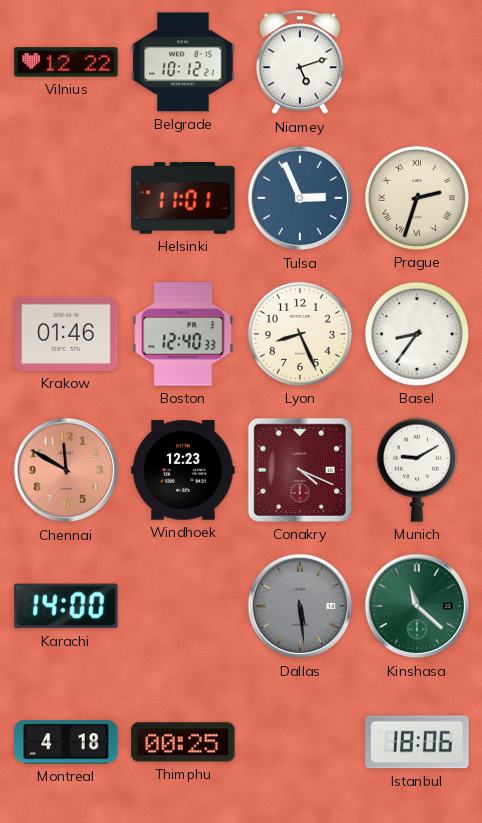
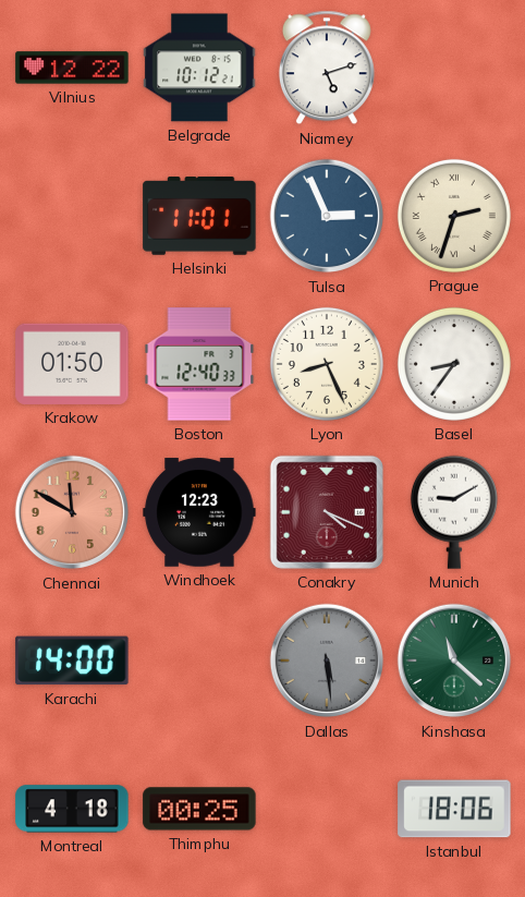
Krakow: 01:46 -> 01:50
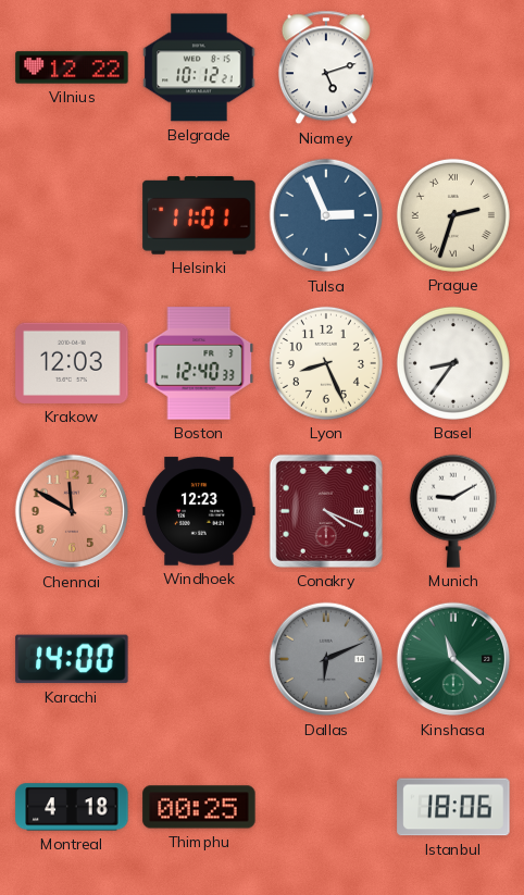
Krakow: 01:50 -> 12:03
Dallas: 5:29 -> 6:11
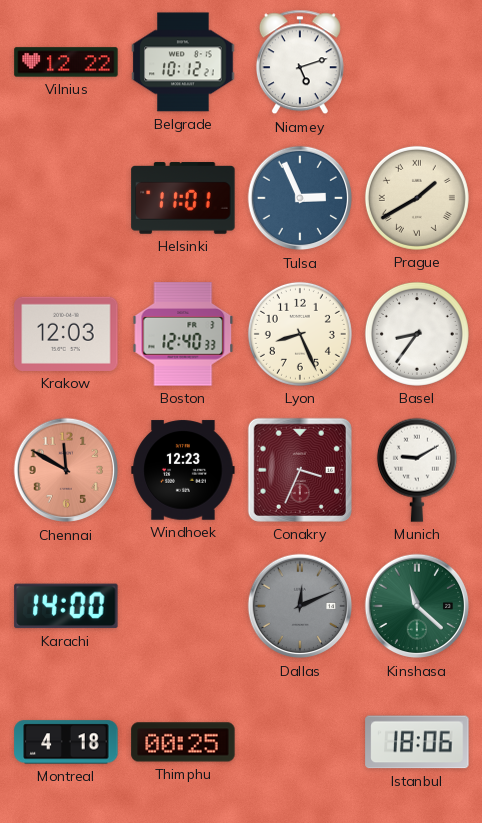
Prague: 2:33 -> 1:40
Conakry: 4:19 -> 3:34
Dallas: 6:11 -> 12:11
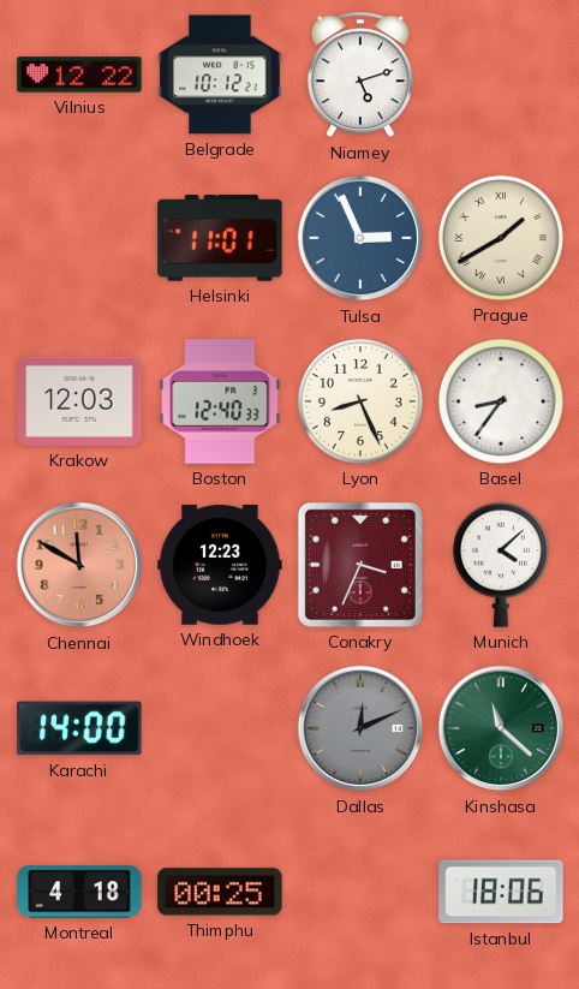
Munich: 9:10 -> 4:08
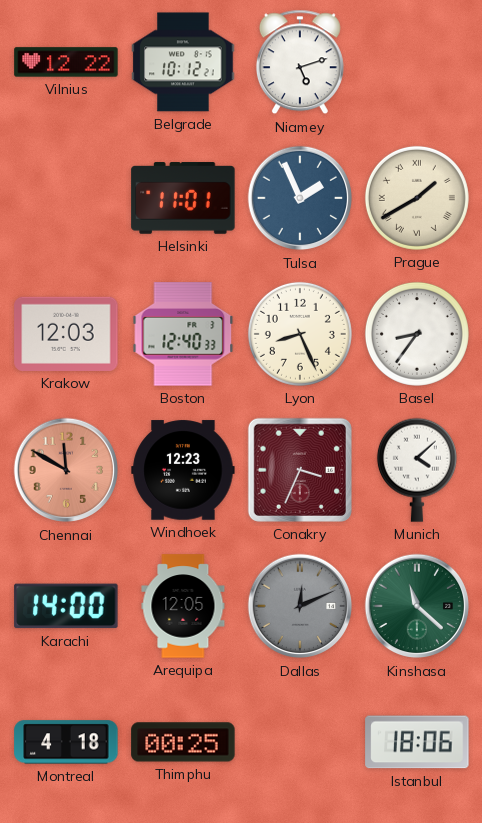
Tulsa: 2:56 -> 1:56
Arequipa: none -> 12:05
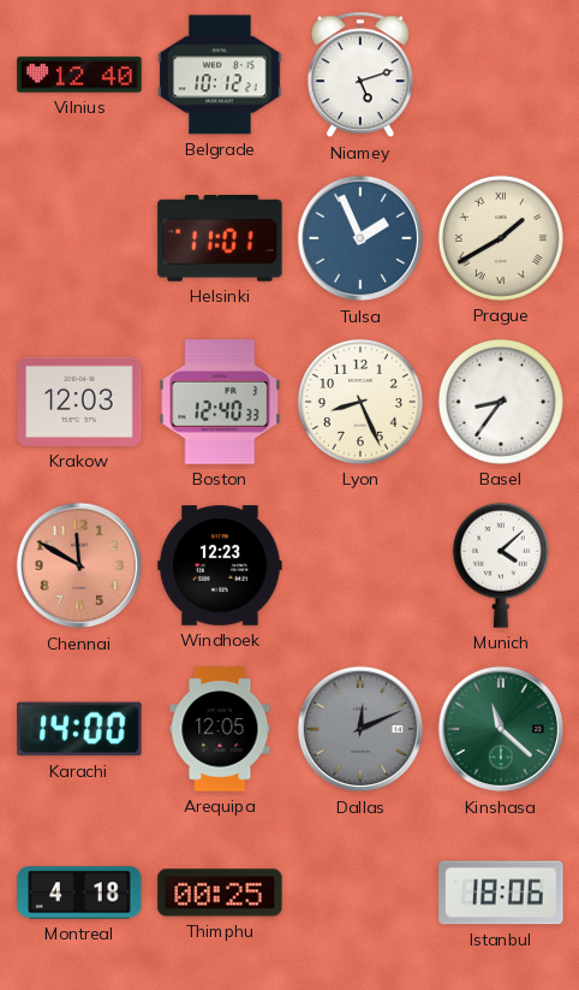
Vilnius: 12:22 -> 12:40
Conakry: 3:34 -> none
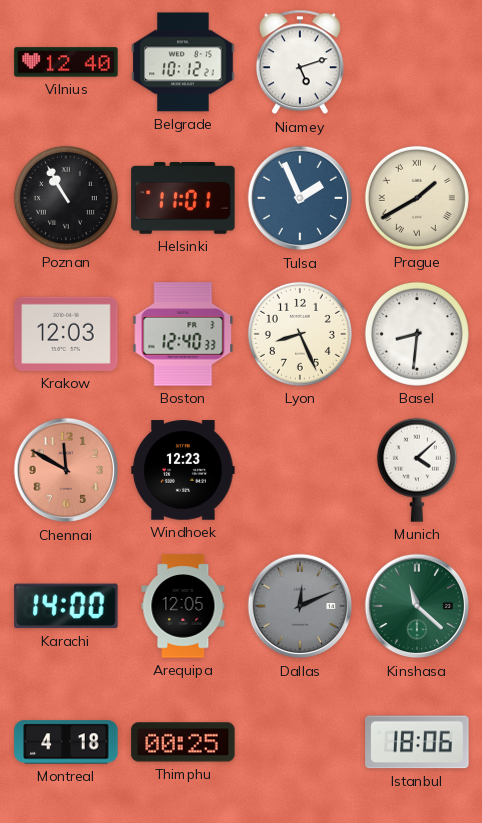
Poznan: none -> 10:55
Basel: 8:36 -> 8:31
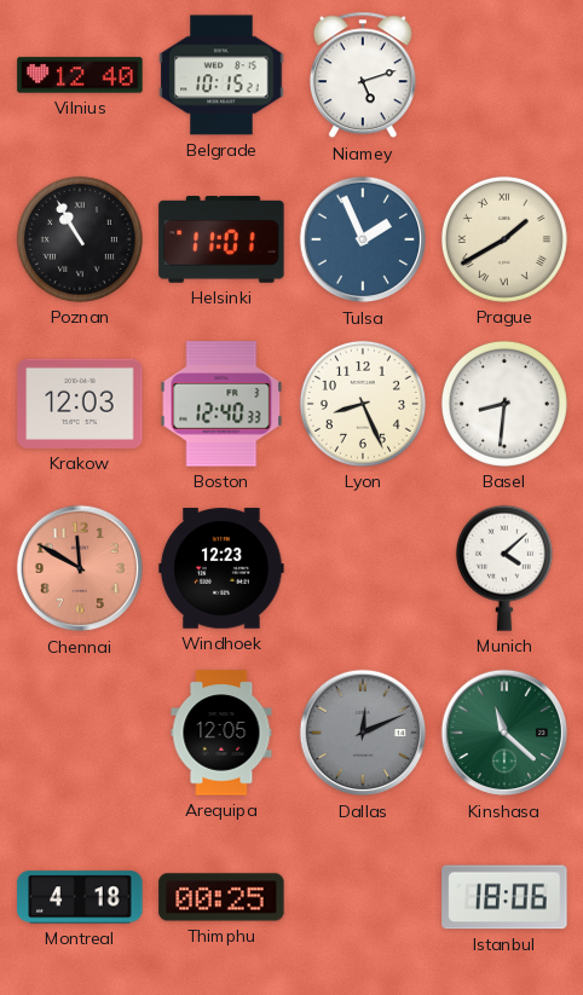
Belgrade: 10:12 -> 10:15
Karachi: 14:00 -> none
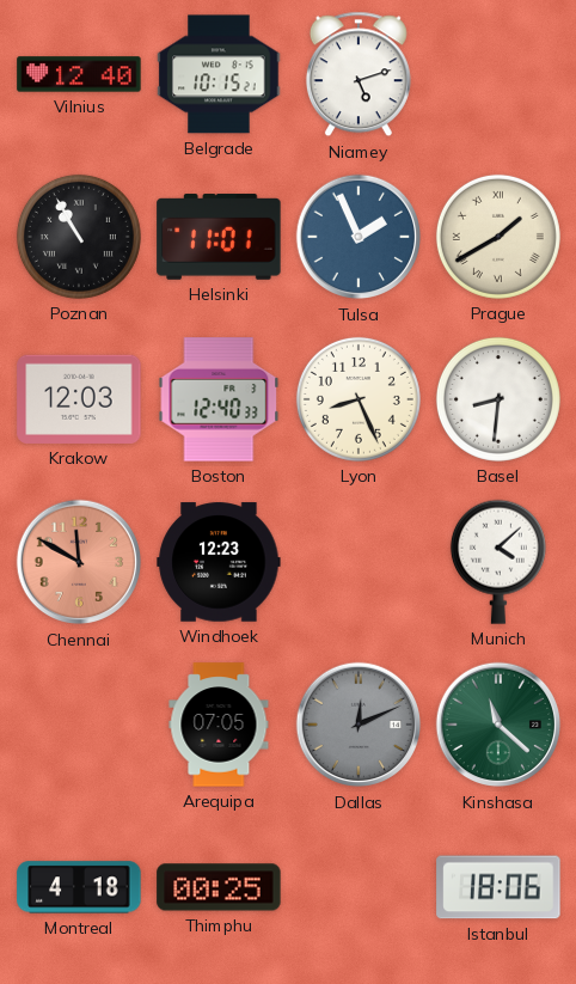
Arequipa: 12:05 -> 07:05
